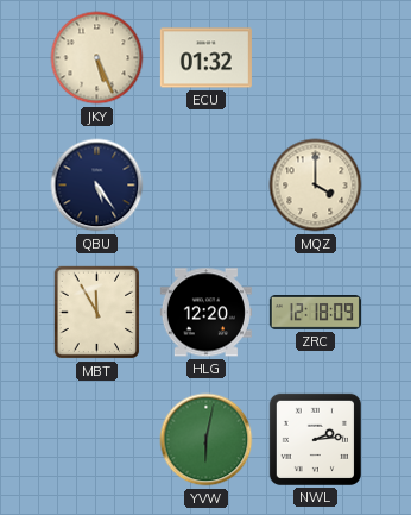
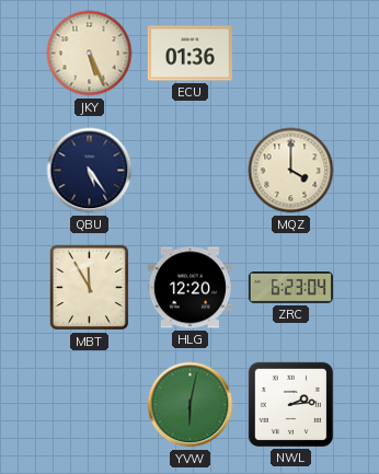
ECU: 01:32 -> 01:36
ZRC: 12:18 -> 6:23
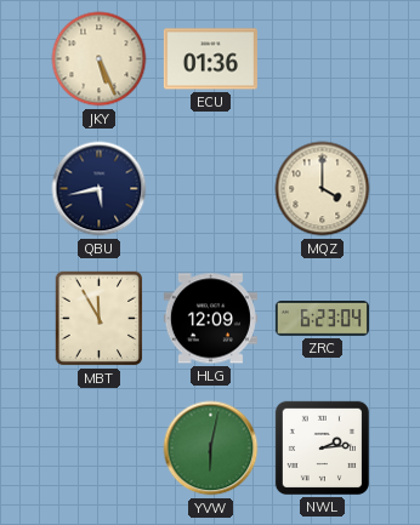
QBU: 5:24 -> 5:43
HLG: 12:20 -> 12:09
